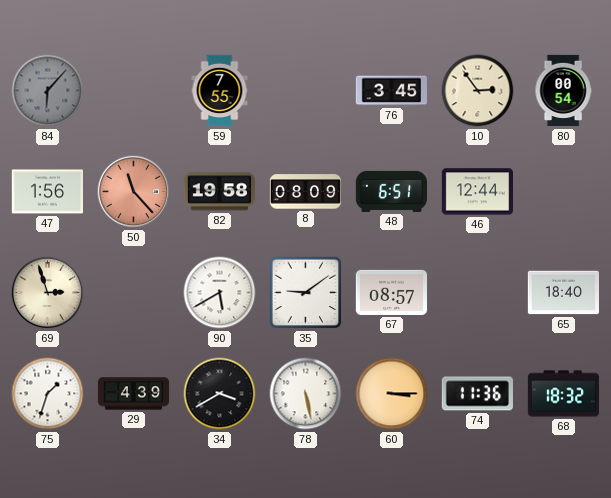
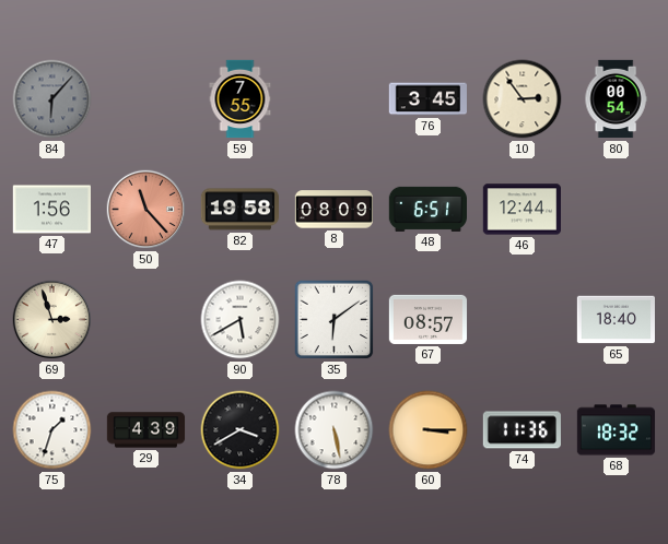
35: 9:09 -> 6:09
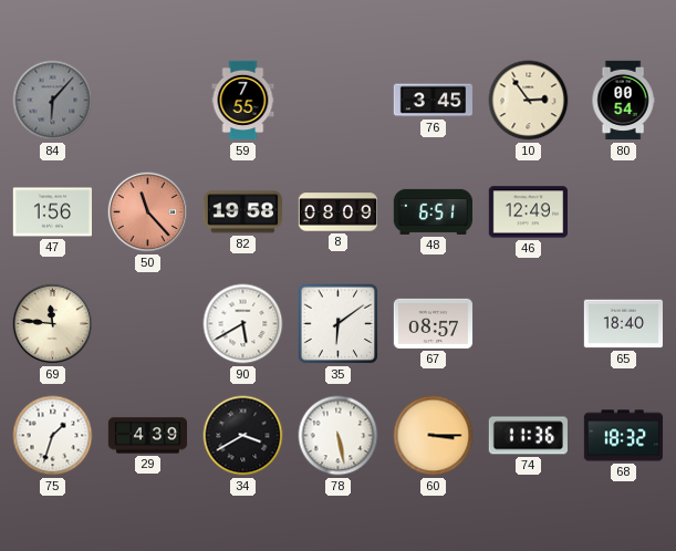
46: 12:44 -> 12:49
69: 2:57 -> 11:46
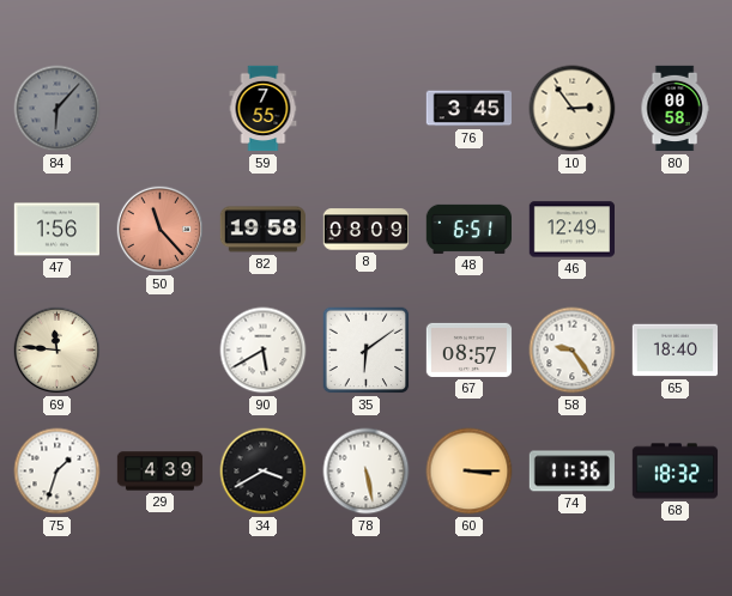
80: 00:54 -> 00:58
58: none -> 9:24
